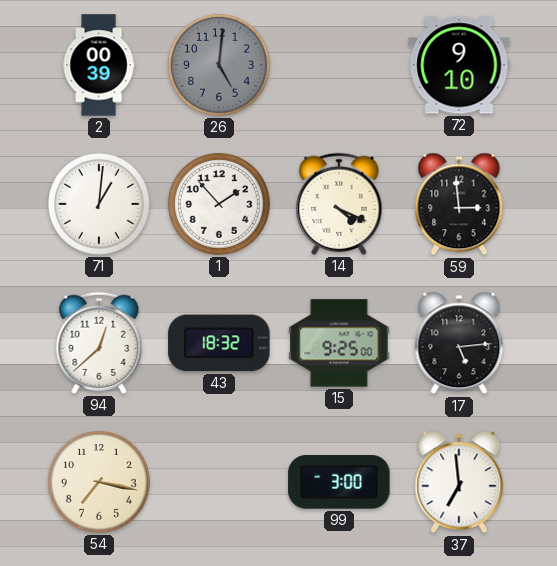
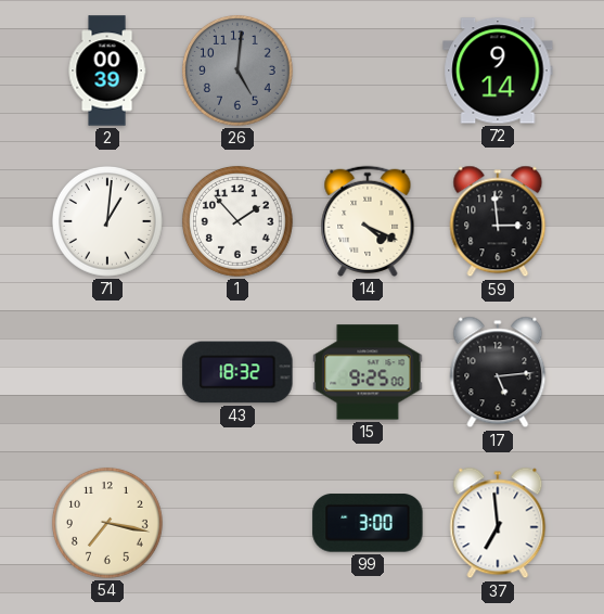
72: 9:10 -> 9:14
94: 12:38 -> none
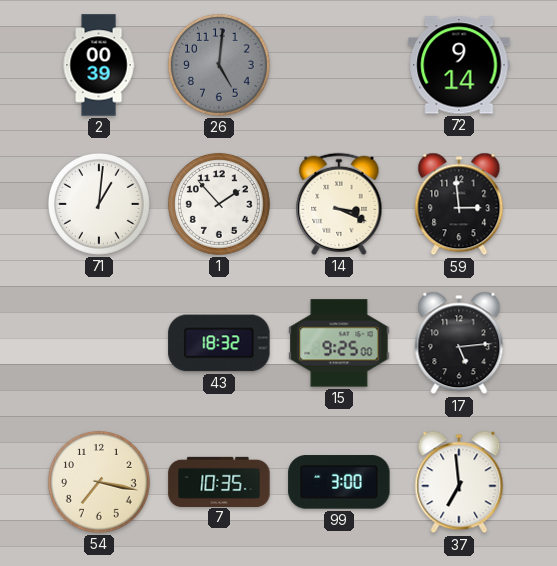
14: 4:19 -> 3:19
7: none -> 10:35
